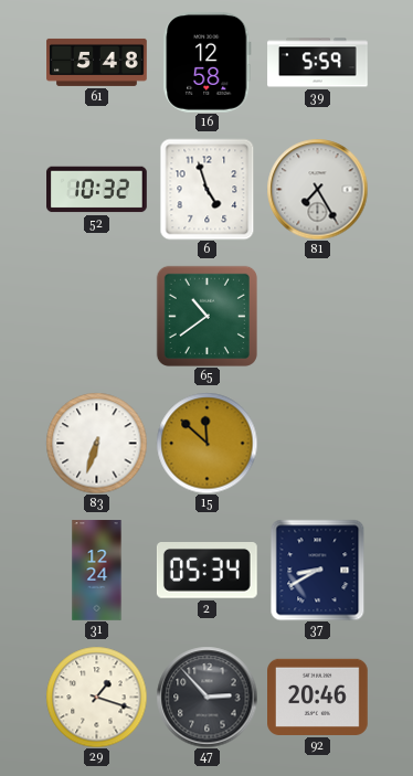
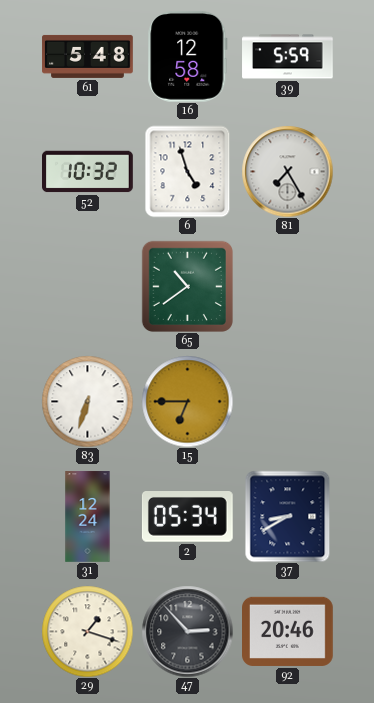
15: 11:52 -> 6:45
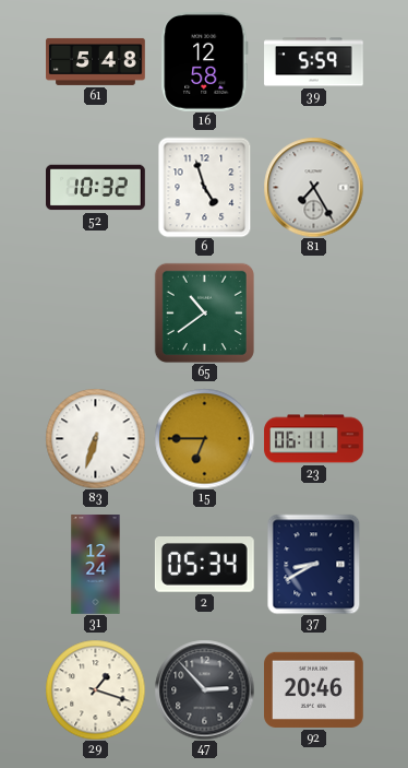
23: none -> 06:11
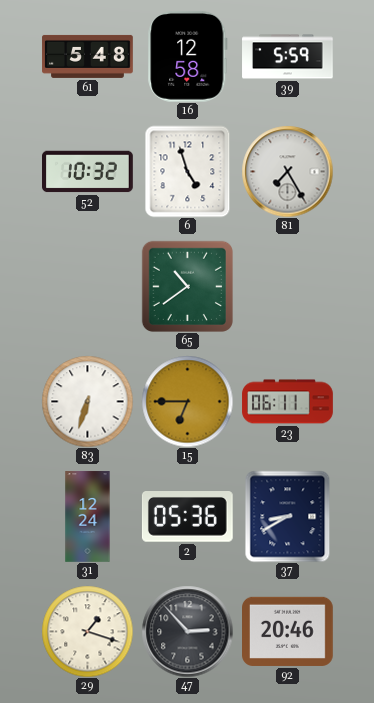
2: 05:34 -> 05:36
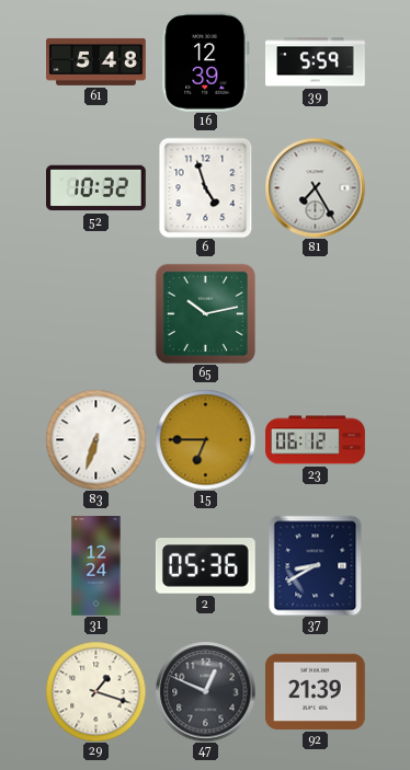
16: 12:58 -> 12:39
65: 10:39 -> 10:13
23: 06:11 -> 06:12
47: 2:53 -> 12:49
92: 20:46 -> 21:39
